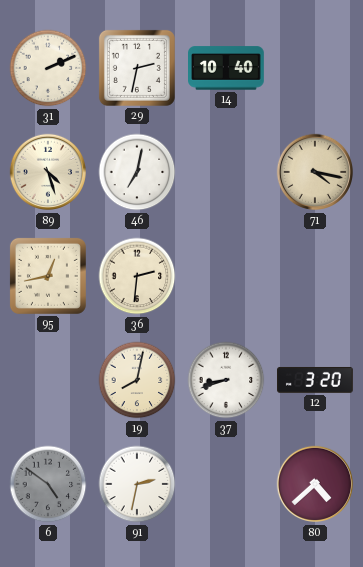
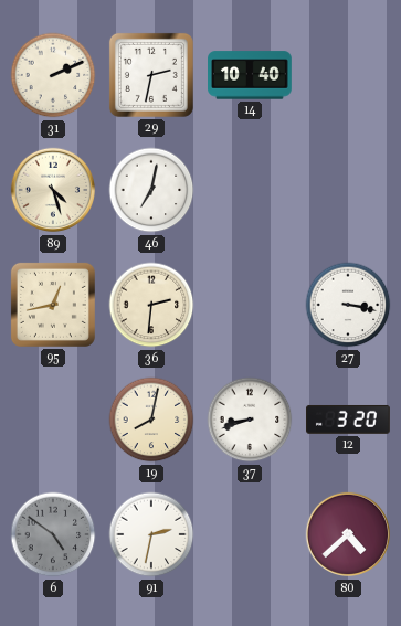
71: 4:17 -> none
27: none -> 3:17
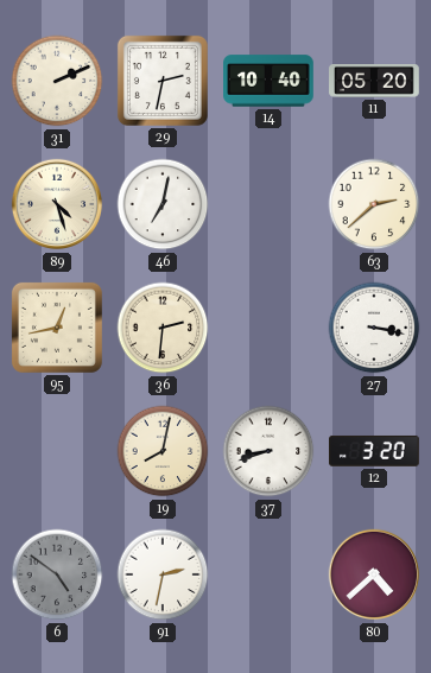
11: none -> 05:20
63: none -> 2:38
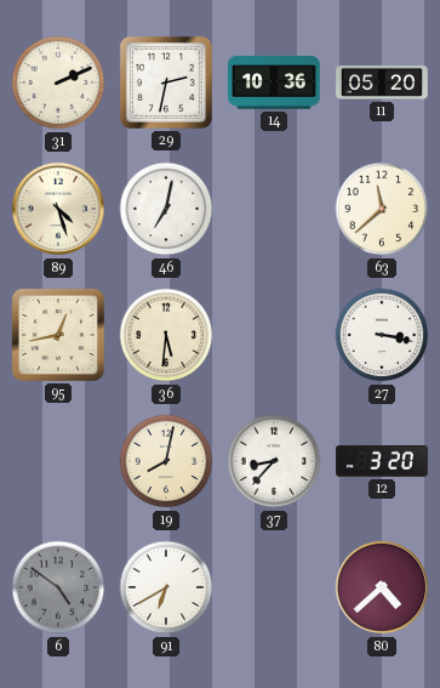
14: 10:40 -> 10:36
63: 2:38 -> 11:38
36: 2:31 -> 5:31
37: 8:42 -> 8:37
91: 2:32 -> 6:40
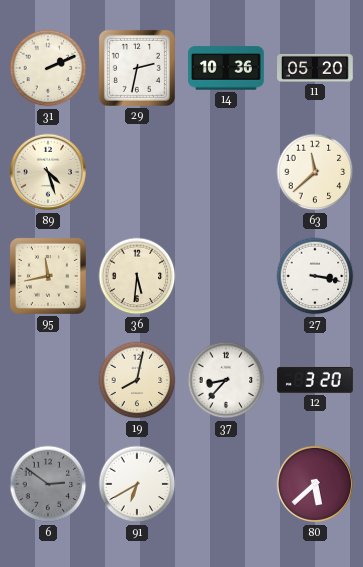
46: 7:02 -> none
95: 12:43 -> 11:43
6: 4:51 -> 2:51
80: 4:38 -> 5:38
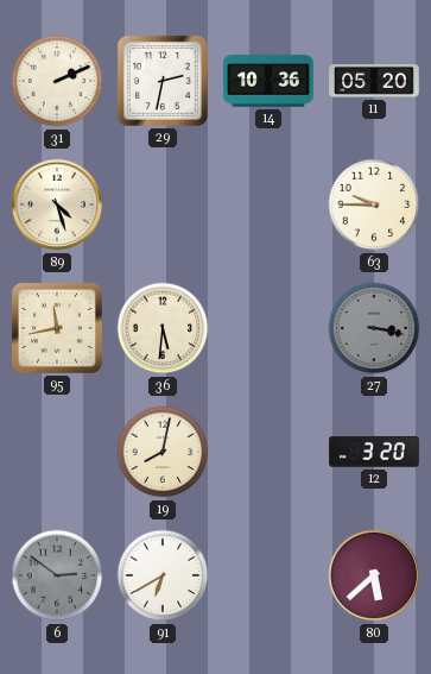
63: 11:38 -> 9:45
27 dial: white -> grey
37: 8:37 -> none
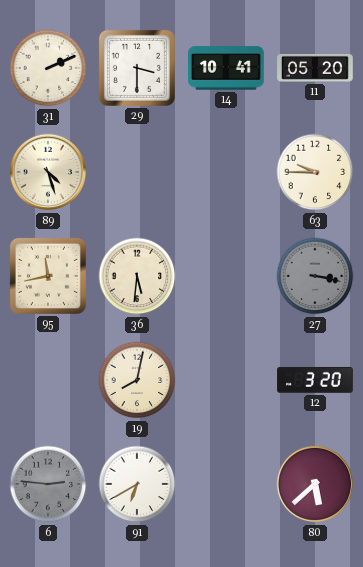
29: 2:32 -> 3:30
14: 10:36 -> 10:41
6: 2:51 -> 2:46
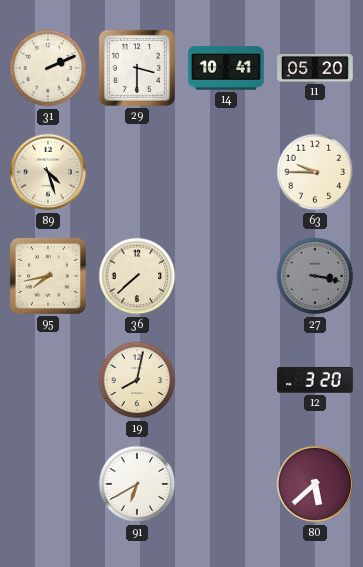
95: 11:43 -> 7:43
36: 5:31 -> 7:38
6: 2:46 -> none
